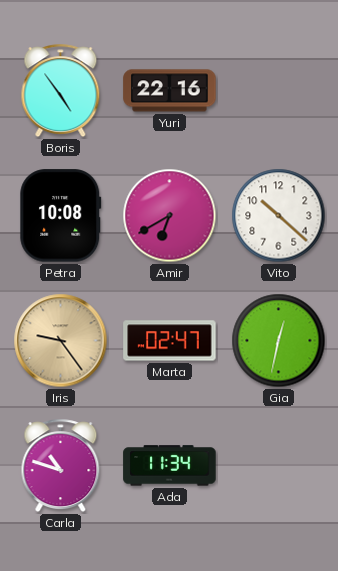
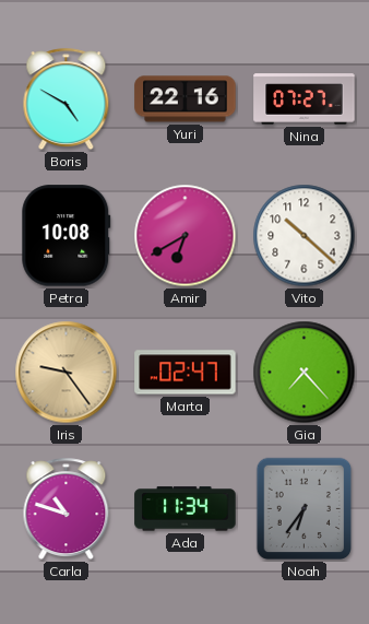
Boris: 4:54 -> 4:50
Nina: none -> 07:27
Gia: 12:32 -> 7:23
Noah: none -> 6:36
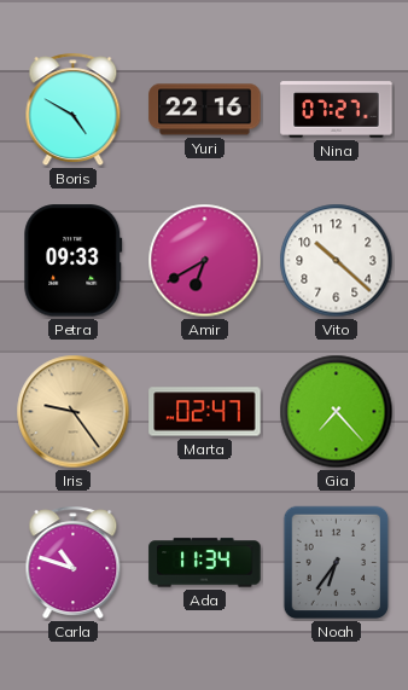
Petra: 10:08 -> 09:33
